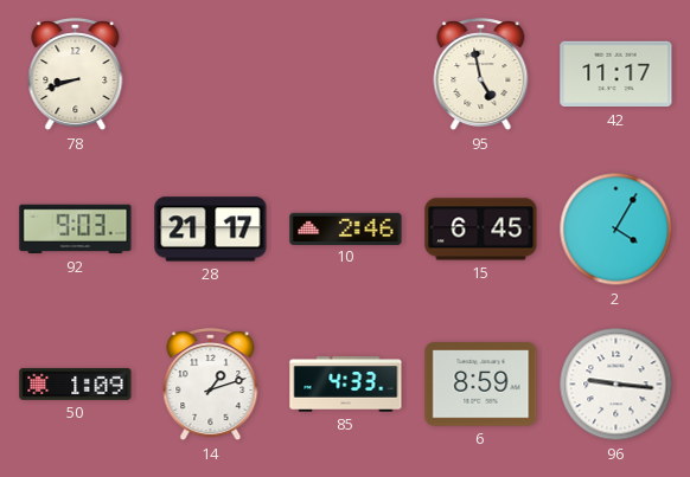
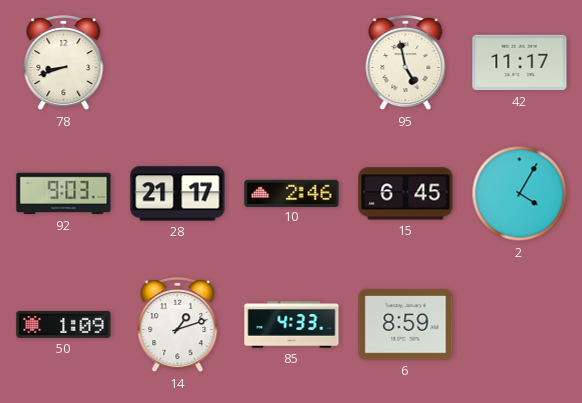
96: 9:16 -> none
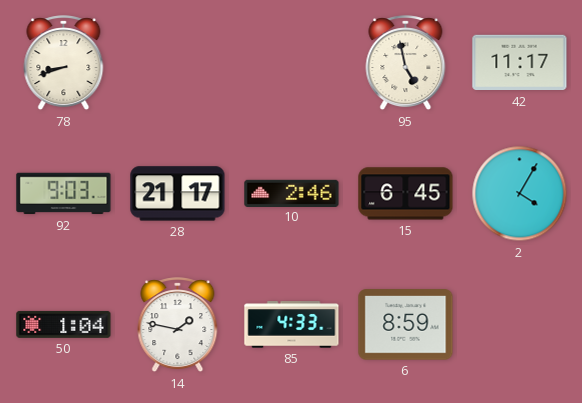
50: 1:09 -> 1:04
14: 1:12 -> 1:47
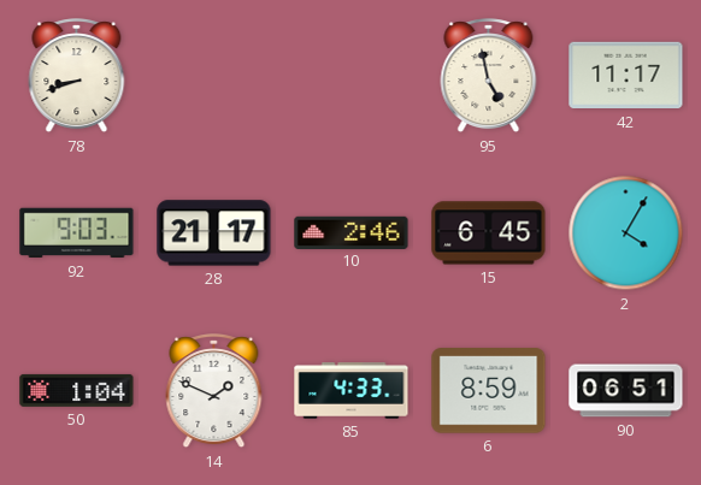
14: 1:47 -> 1:49
90: none -> 06:51
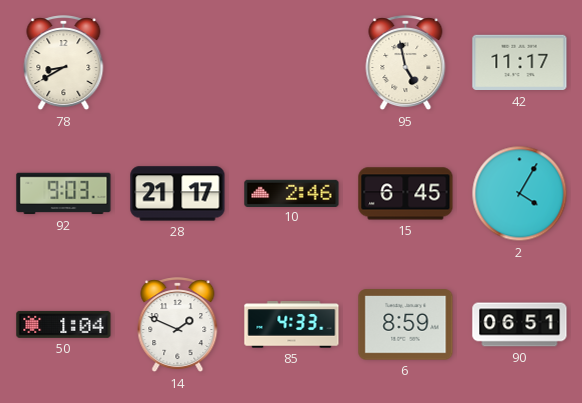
78: 8:42 -> 8:40
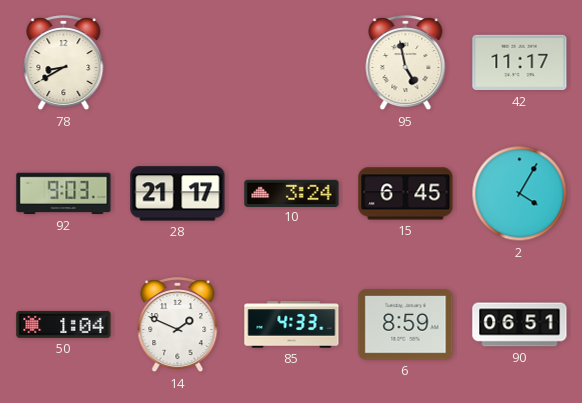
10: 2:46 -> 3:24
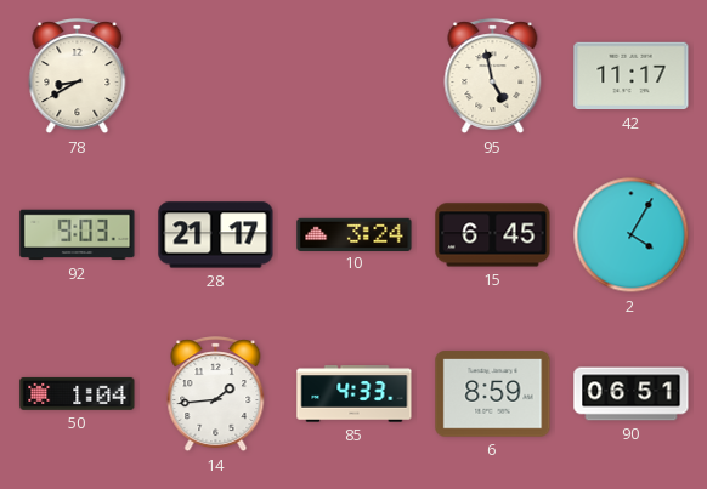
14: 1:49 -> 1:44
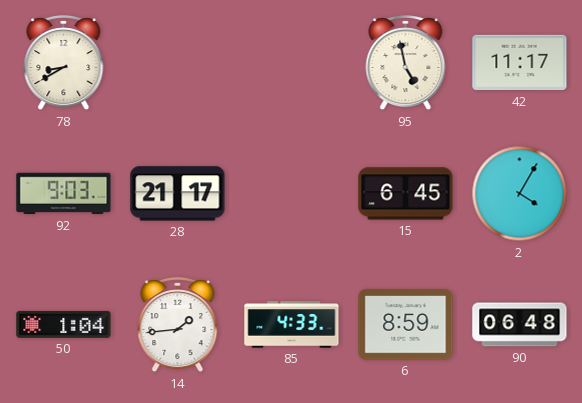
10: 3:24 -> none
90: 06:51 -> 06:48
